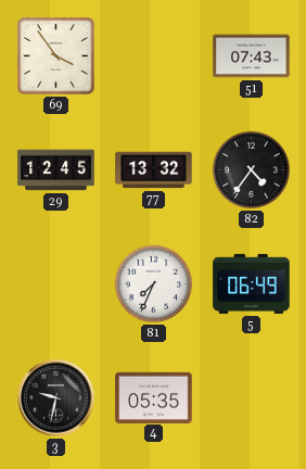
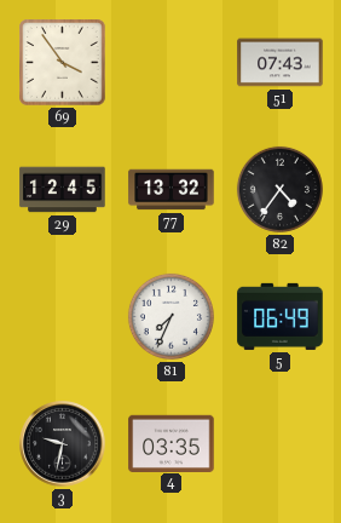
4: 05:35 -> 03:35
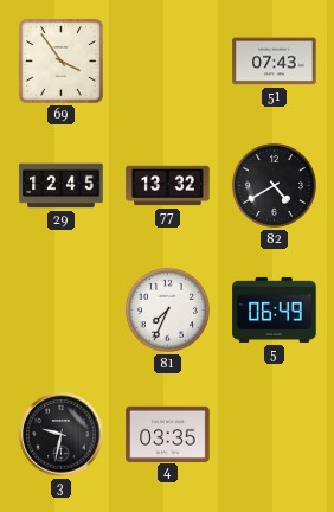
82: 4:36 -> 4:40
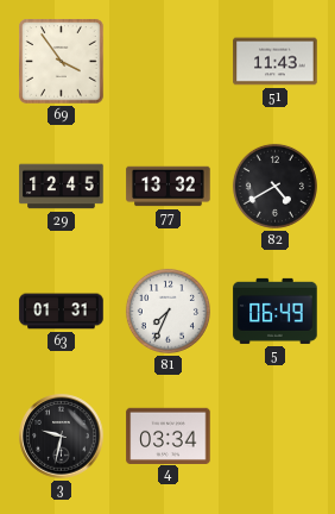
51: 07:43 -> 11:43
63: none -> 01:31
4: 03:35 -> 03:34
